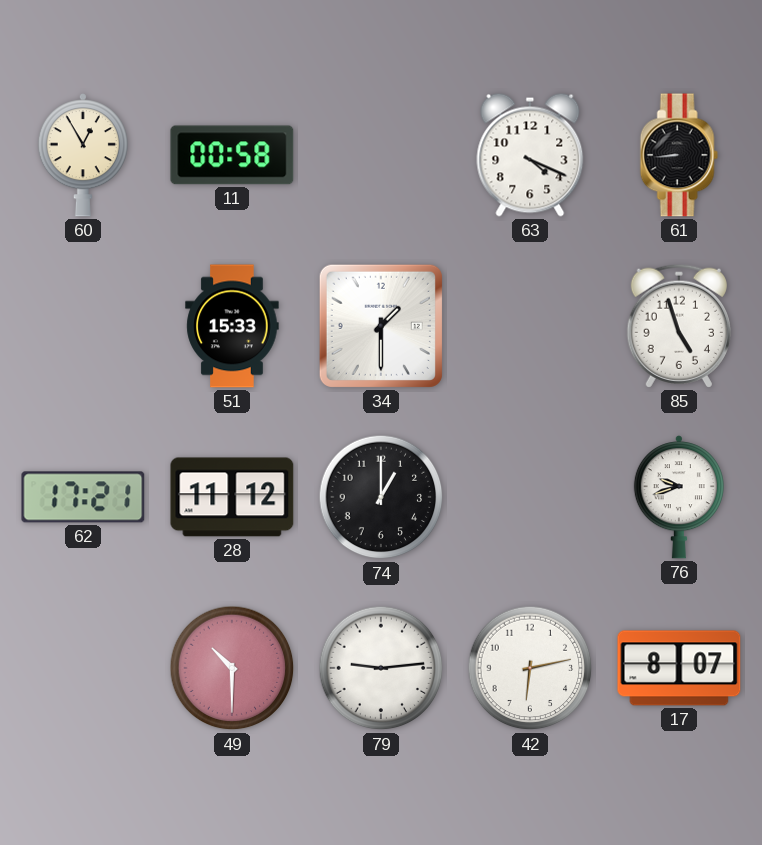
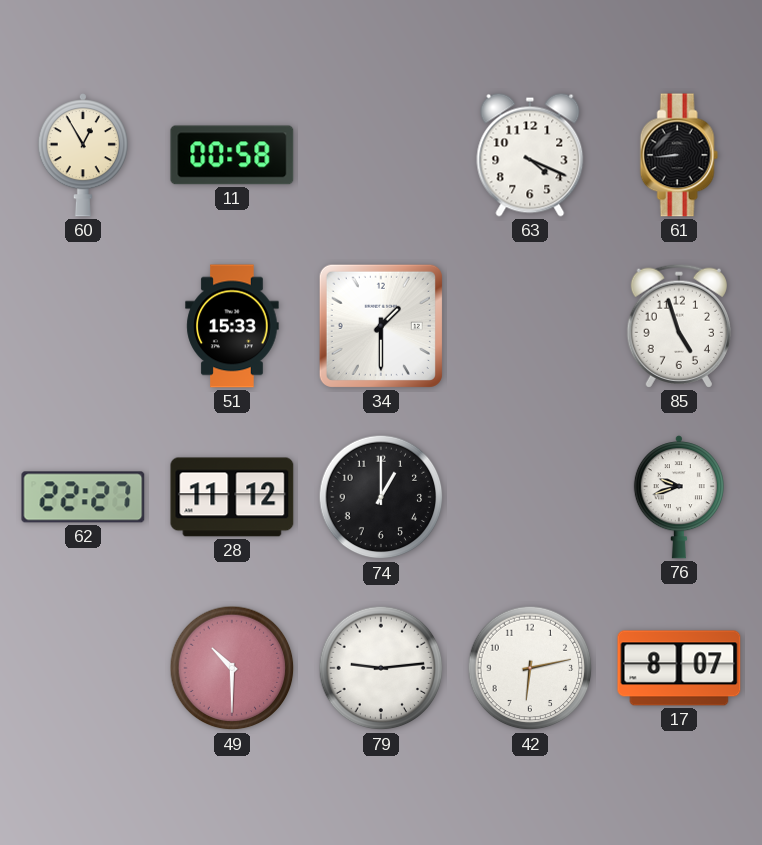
62: 17:21 -> 22:27
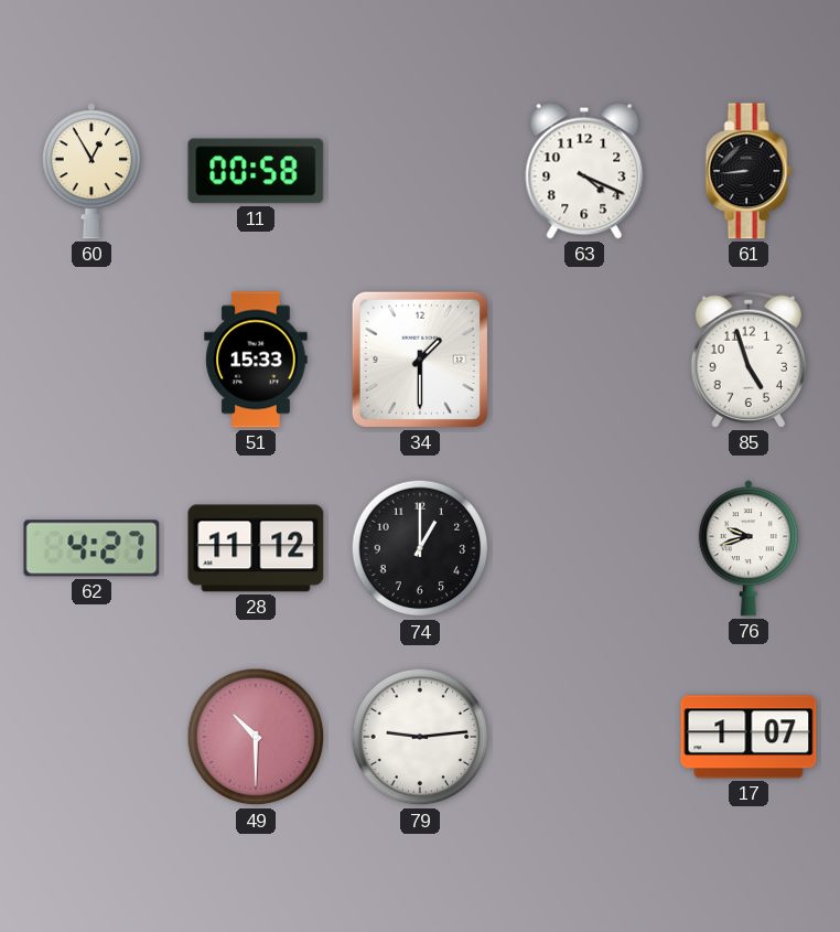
62: 22:27 -> 4:27
42: 6:13 -> none
17: 8:07 -> 1:07
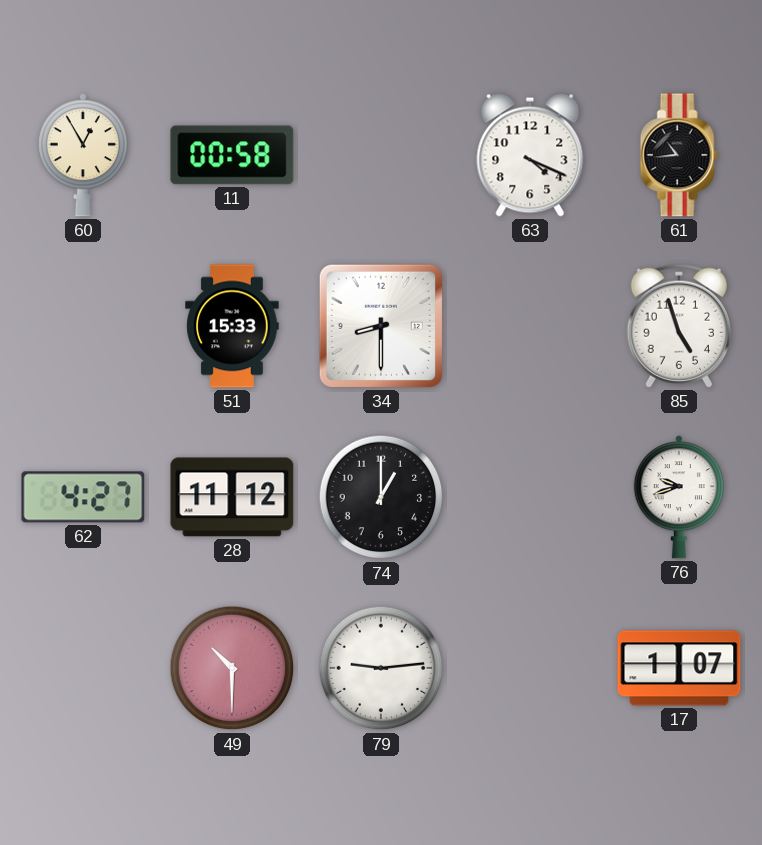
61: 8:44 -> 10:44
34: 1:30 -> 8:30
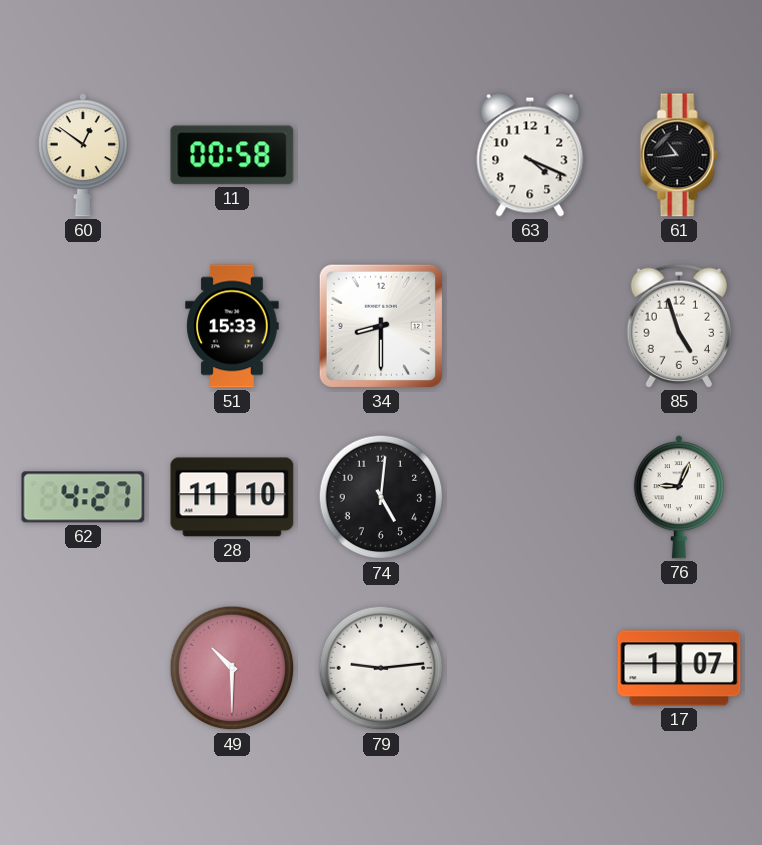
60: 12:55 -> 12:51
28: 11:12 -> 11:10
74: 1:00 -> 5:01
76: 9:42 -> 9:04
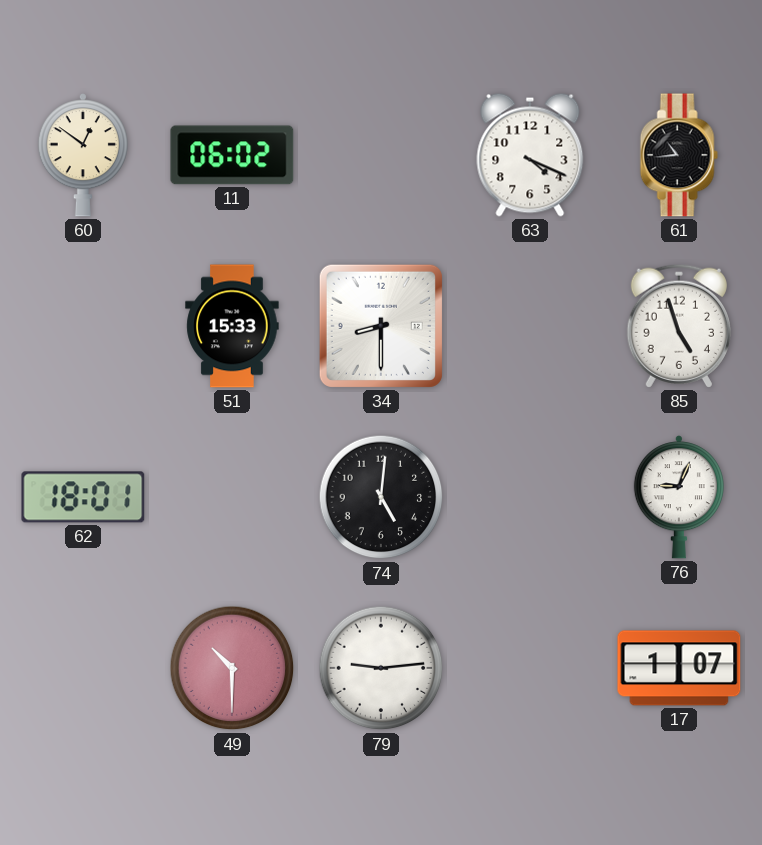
11: 00:58 -> 06:02
62: 4:27 -> 18:01
28: 11:10 -> none
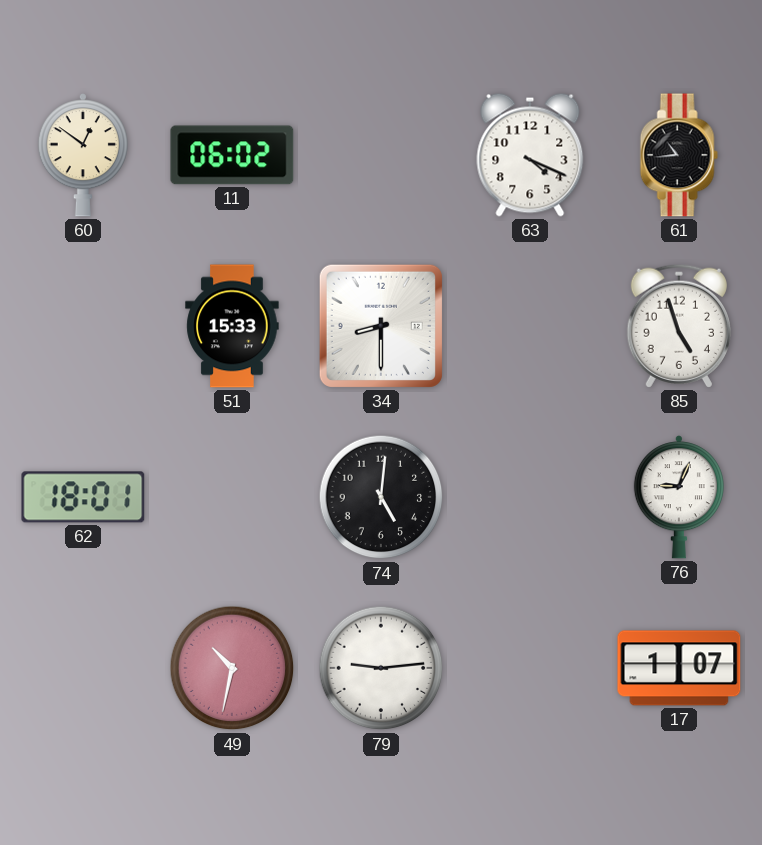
49: 10:30 -> 10:32
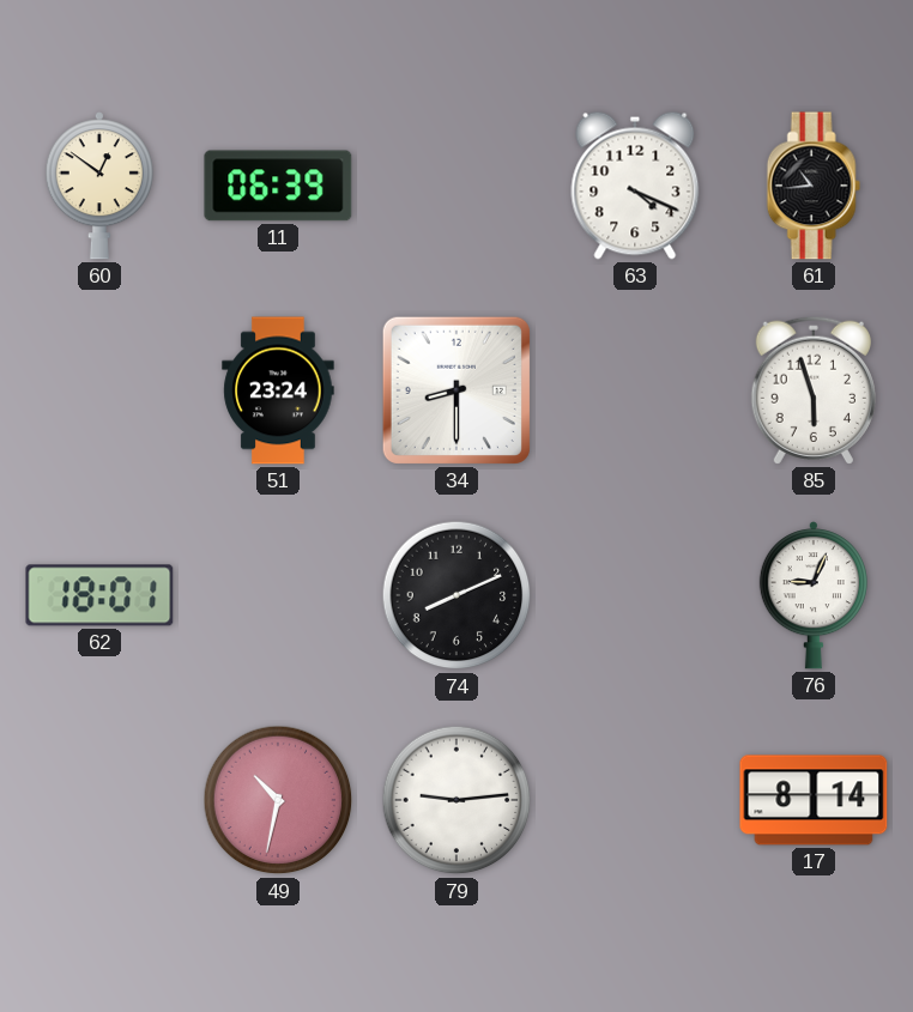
11: 06:02 -> 06:39
51: 15:33 -> 23:24
85: 4:57 -> 5:57
74: 5:01 -> 8:11
17: 1:07 -> 8:14
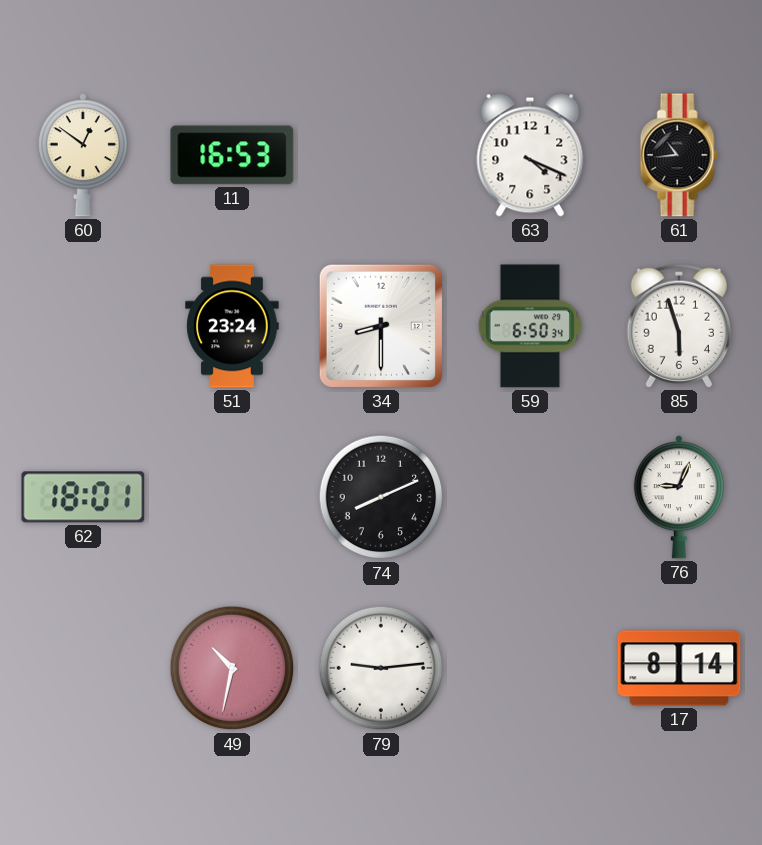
11: 06:39 -> 16:53
59: none -> 6:50
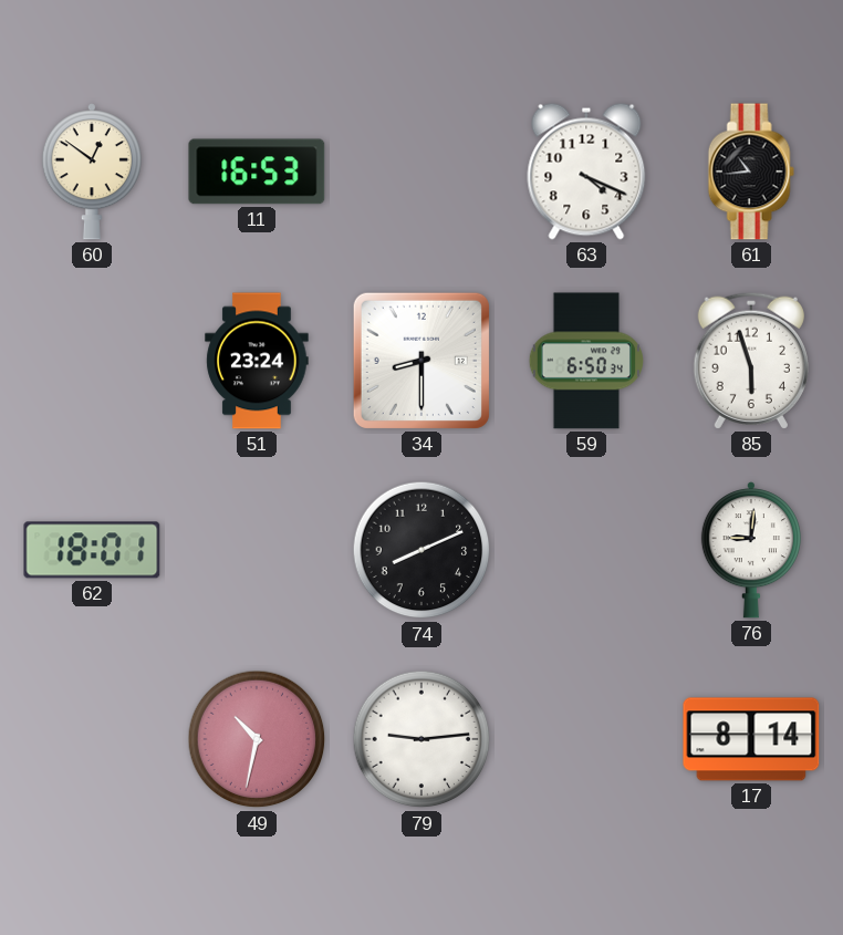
76: 9:04 -> 9:01
